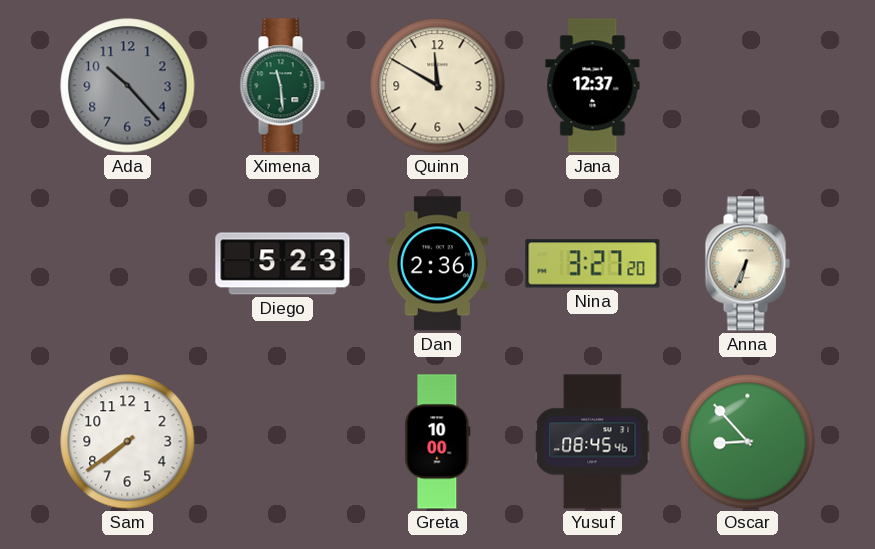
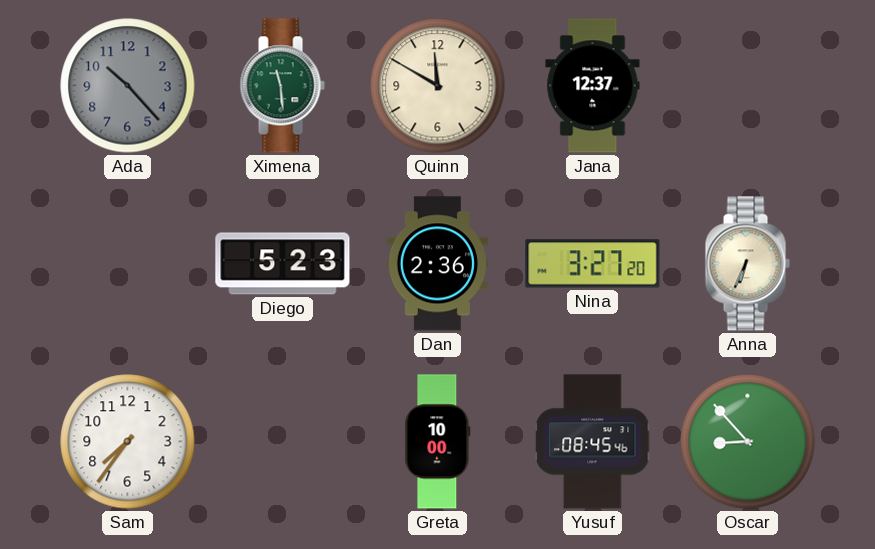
Sam: 7:39 -> 7:36
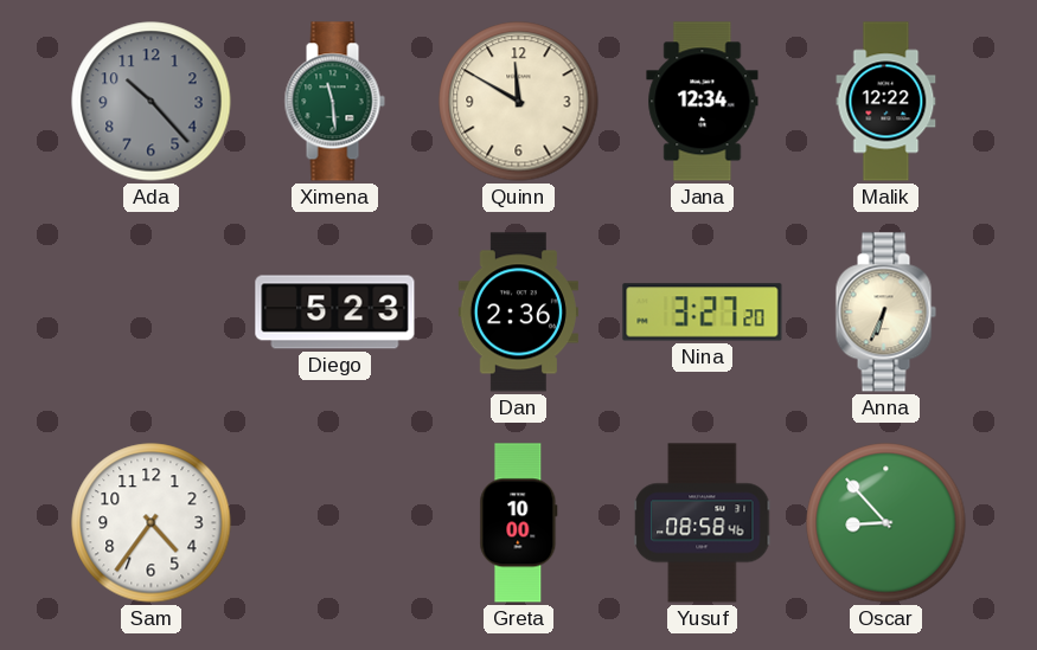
Jana: 12:37 -> 12:34
Malik: none -> 12:22
Sam: 7:36 -> 4:36
Yusuf: 08:45 -> 08:58
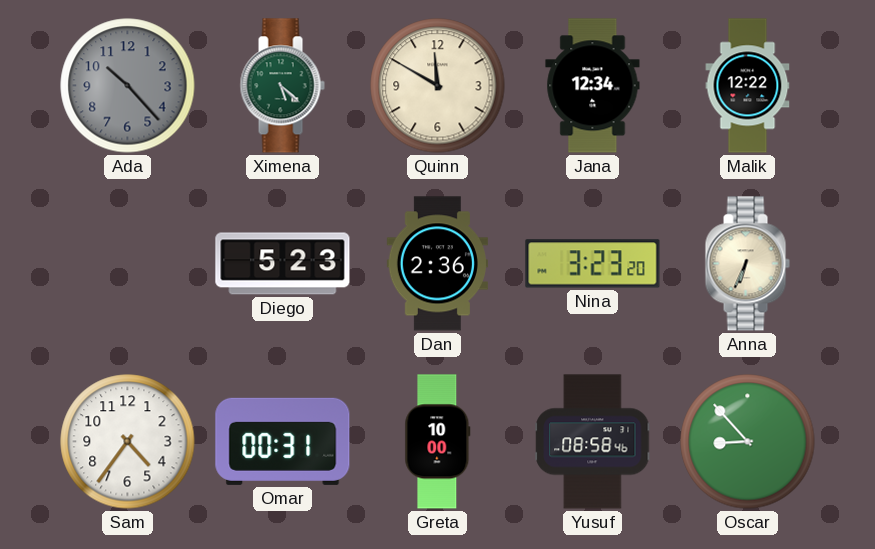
Ximena: 11:29 -> 5:22
Nina: 3:27 -> 3:23
Omar: none -> 00:31
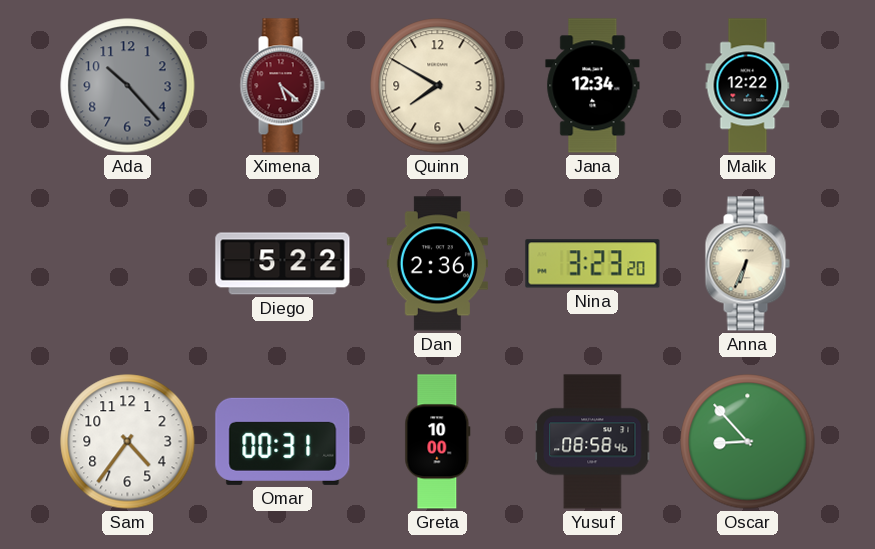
Ximena dial: green -> burgundy
Quinn: 11:50 -> 7:50
Diego: 5:23 -> 5:22
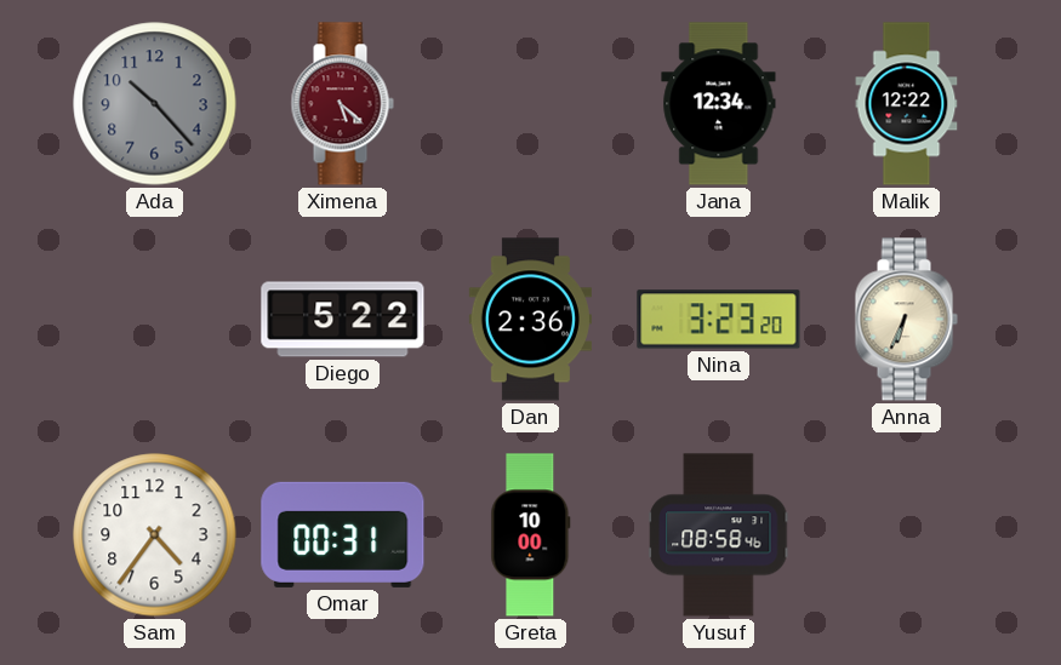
Quinn: 7:50 -> none
Oscar: 8:53 -> none
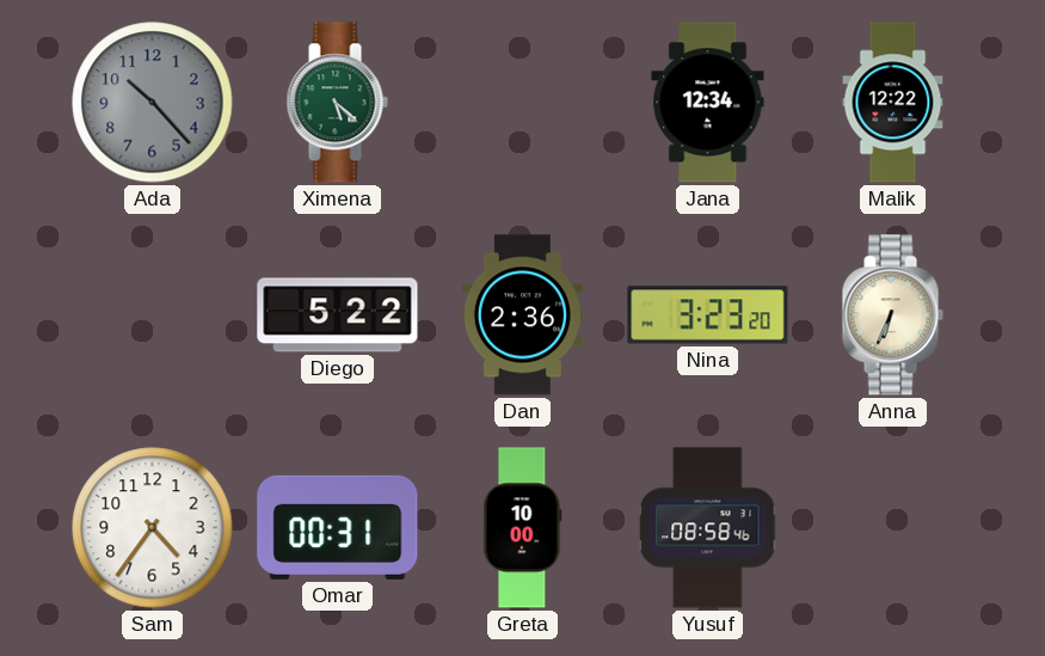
Ximena dial: burgundy -> green
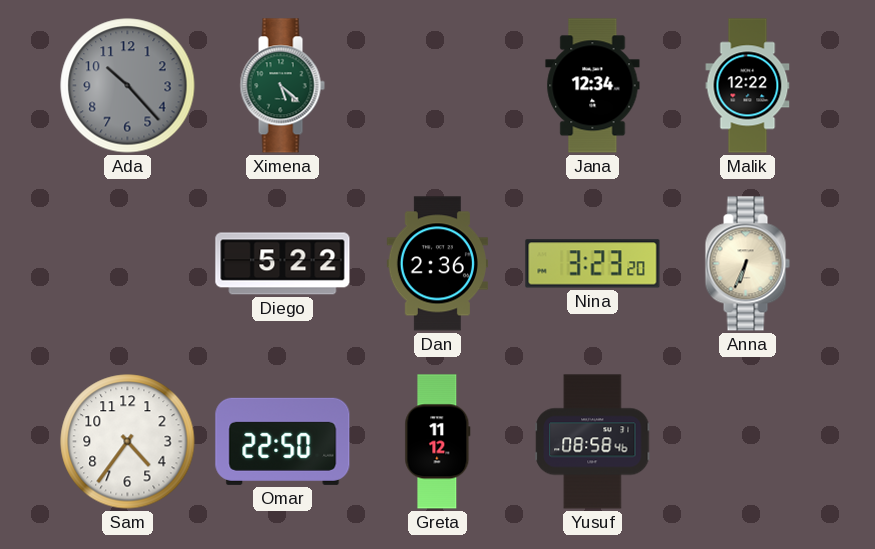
Omar: 00:31 -> 22:50
Greta: 10:00 -> 11:12
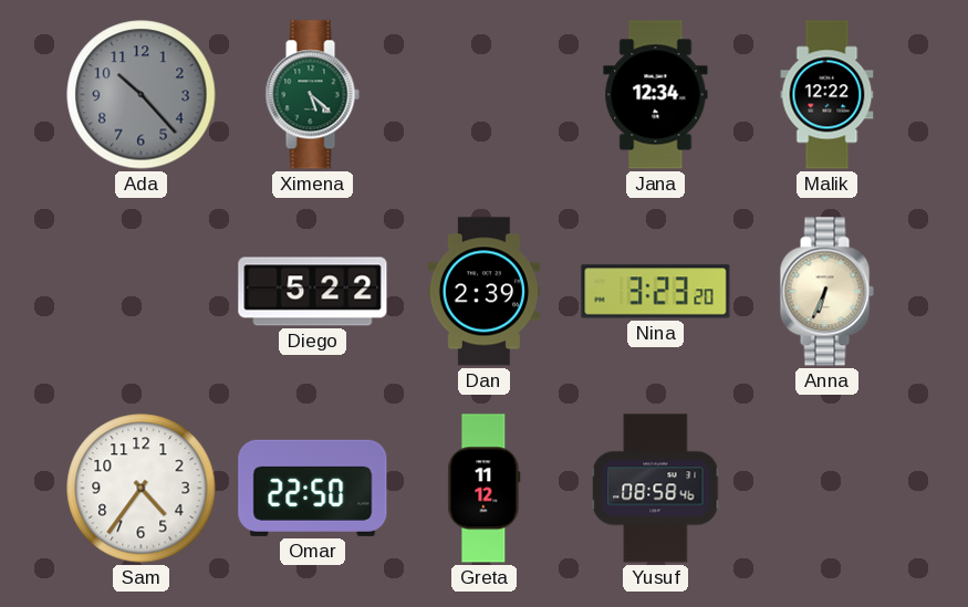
Dan: 2:36 -> 2:39
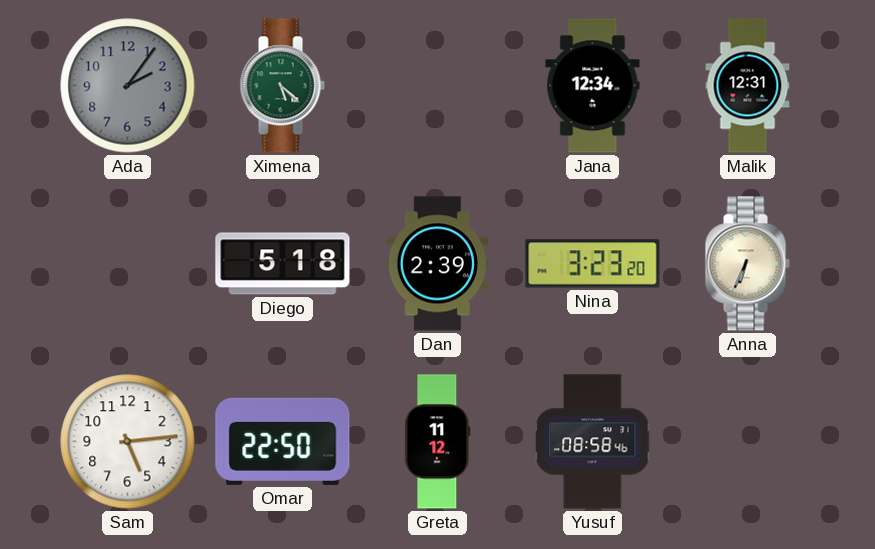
Ada: 10:23 -> 2:06
Malik: 12:22 -> 12:31
Diego: 5:22 -> 5:18
Sam: 4:36 -> 5:14
